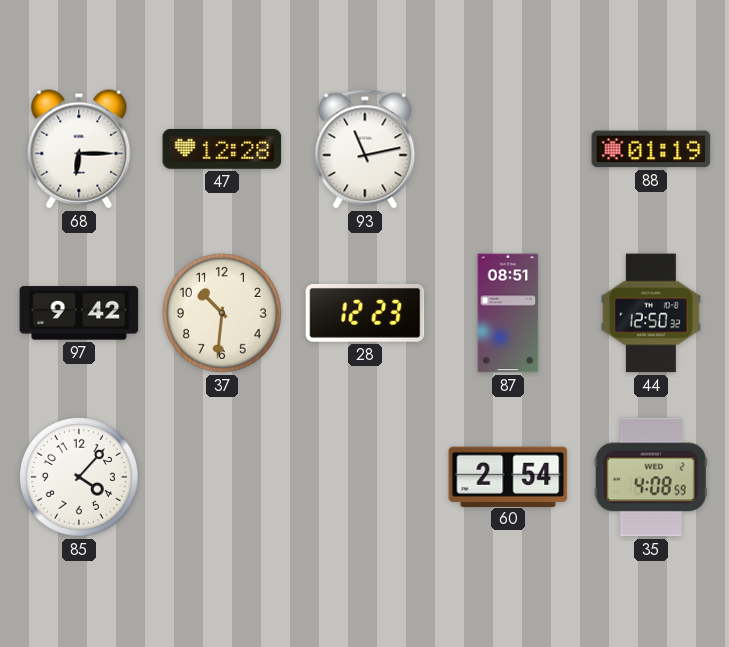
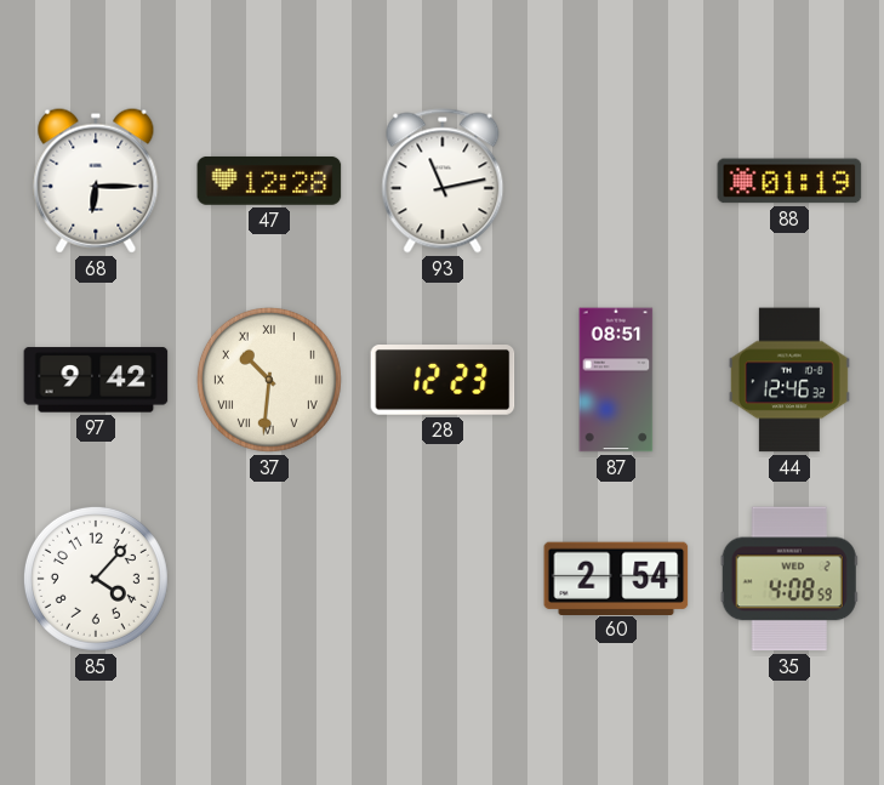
37 numerals: Arabic -> Roman
44: 12:50 -> 12:46
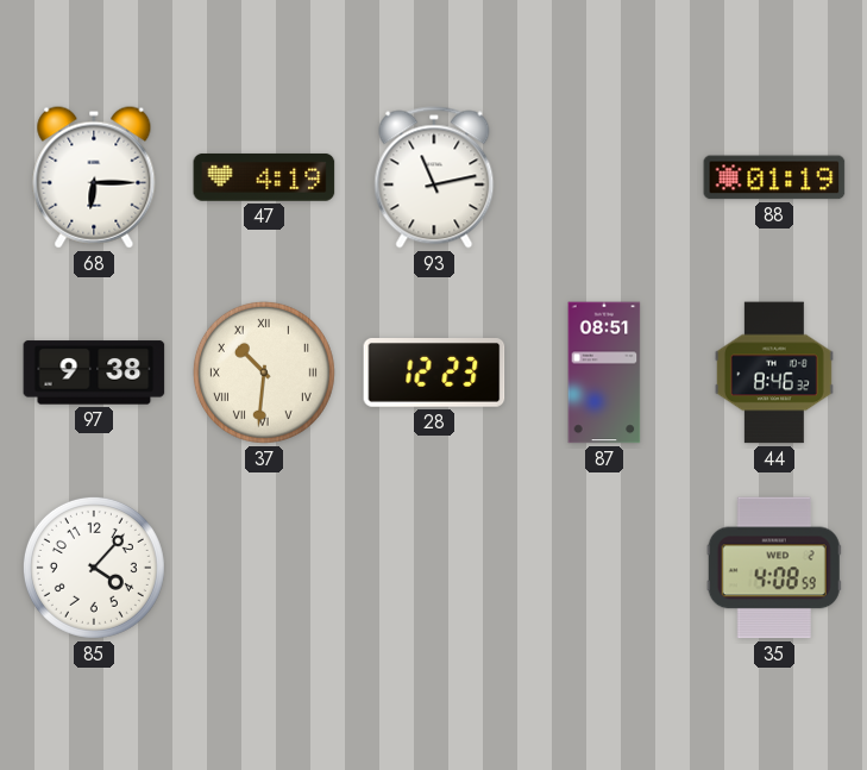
47: 12:28 -> 4:19
97: 9:42 -> 9:38
44: 12:46 -> 8:46
60: 2:54 -> none
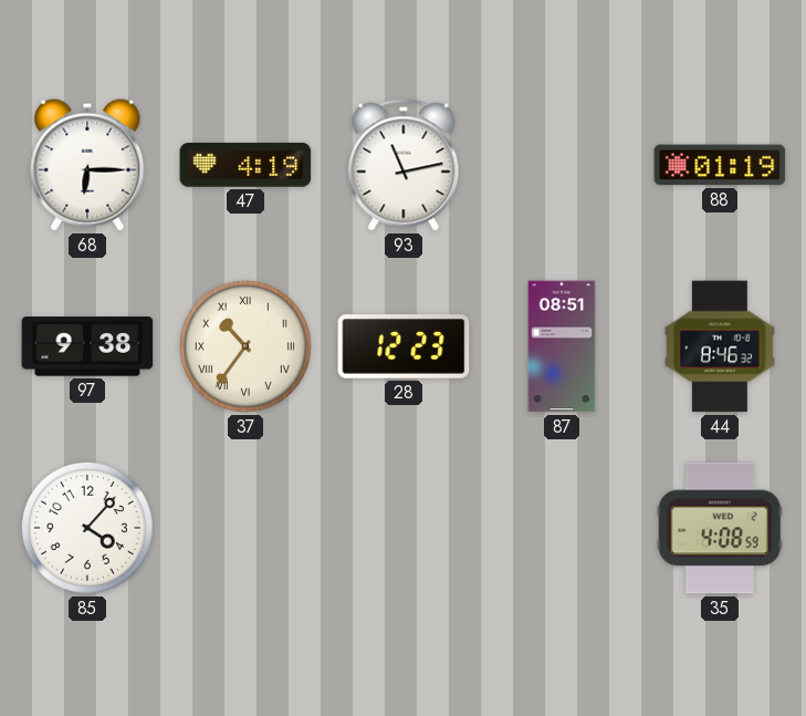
37: 10:31 -> 10:36
